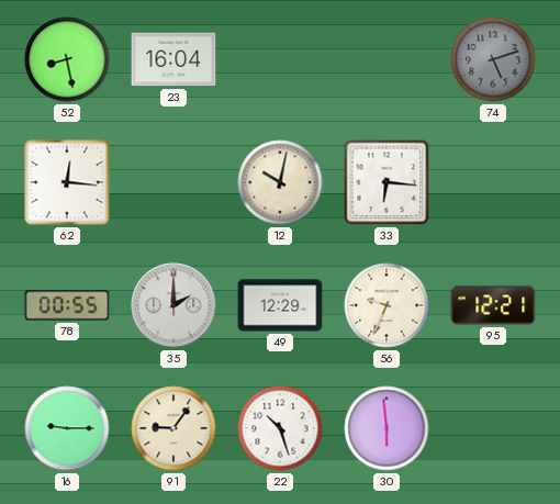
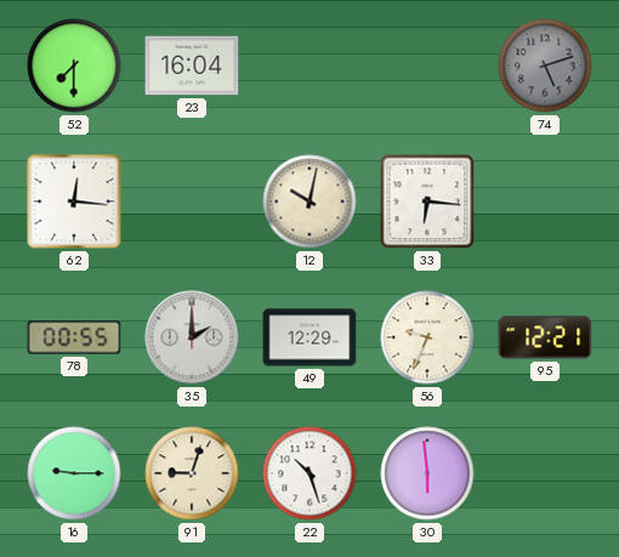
52: 8:28 -> 7:30
91: 9:06 -> 9:03
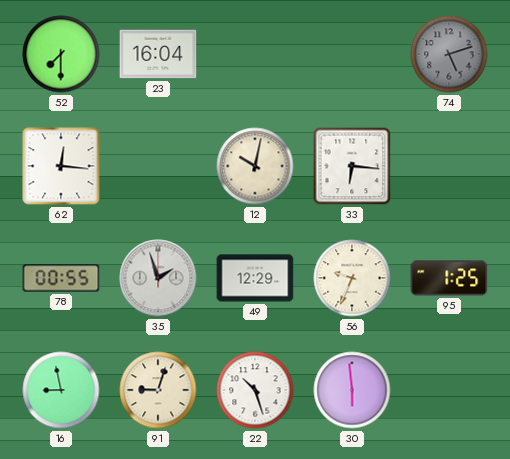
35: 2:00 -> 1:57
95: 12:21 -> 1:25
16: 9:15 -> 8:58
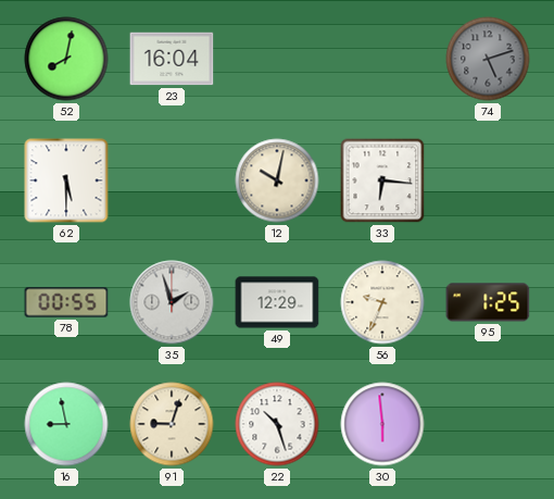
52: 7:30 -> 8:02
62: 12:16 -> 5:30
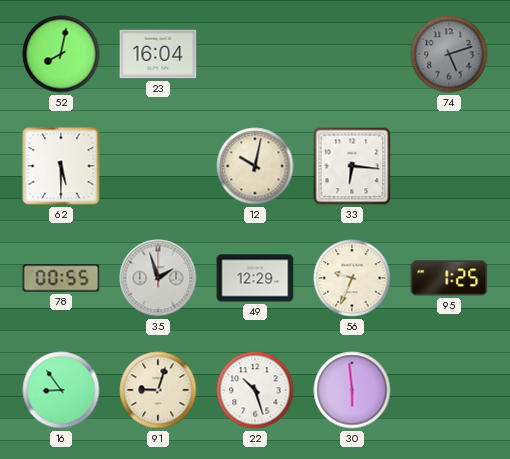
16: 8:58 -> 8:54
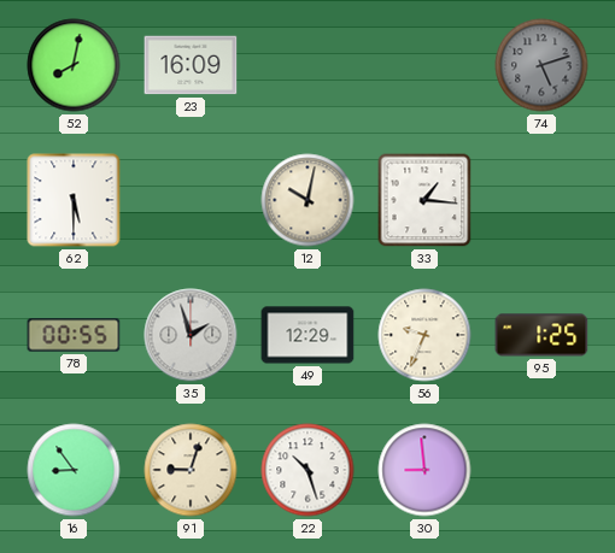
23: 16:04 -> 16:09
33: 6:16 -> 1:16
30: 5:59 -> 8:59
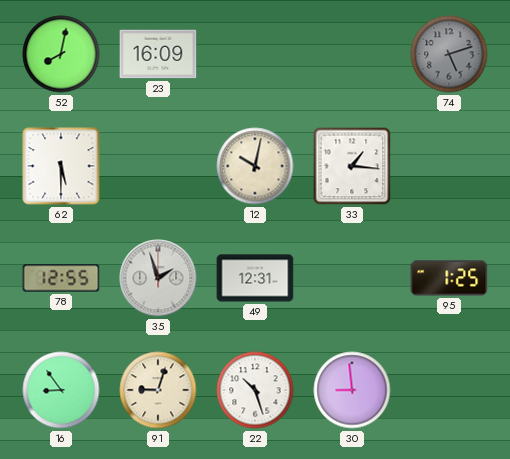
78: 00:55 -> 12:55
49: 12:29 -> 12:31
56: 9:34 -> none
